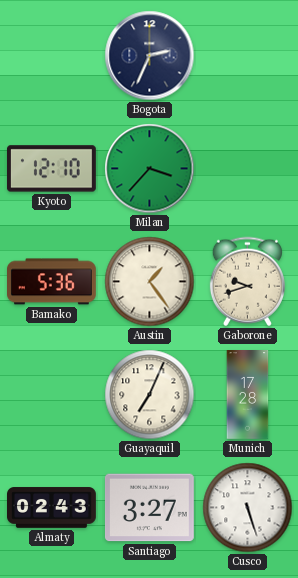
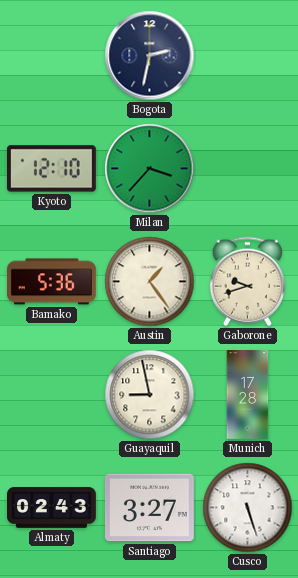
Bogota: 2:34 -> 2:32
Guayaquil: 7:04 -> 8:58
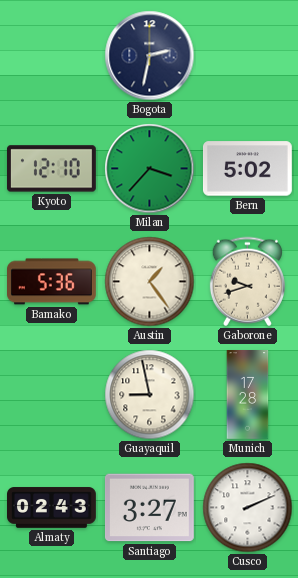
Bern: none -> 5:02
Cusco: 5:27 -> 2:11
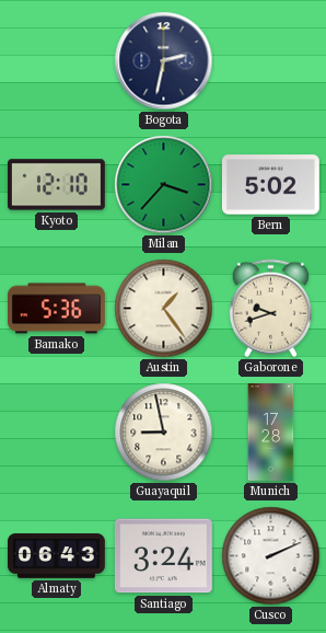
Almaty: 02:43 -> 06:43
Santiago: 3:27 -> 3:24
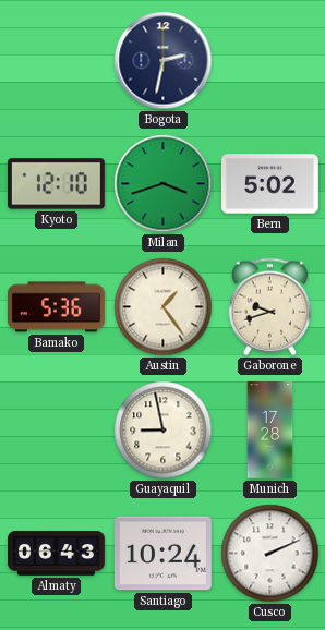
Milan: 3:37 -> 3:42
Santiago: 3:24 -> 10:24
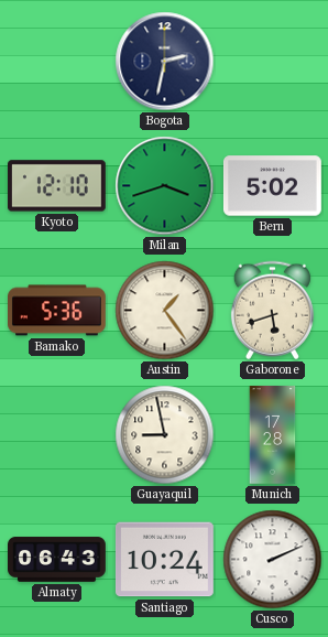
Gaborone: 9:42 -> 5:42
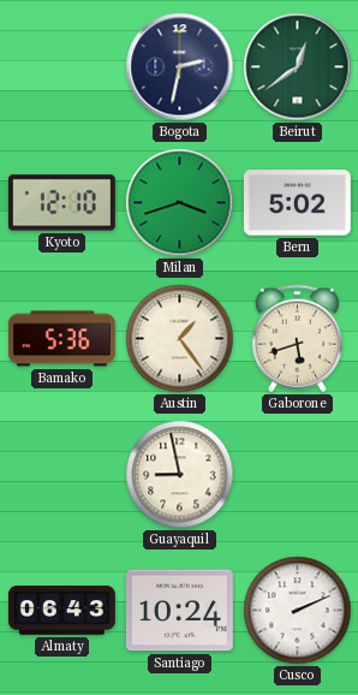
Beirut: none -> 12:39
Munich: 17:28 -> none
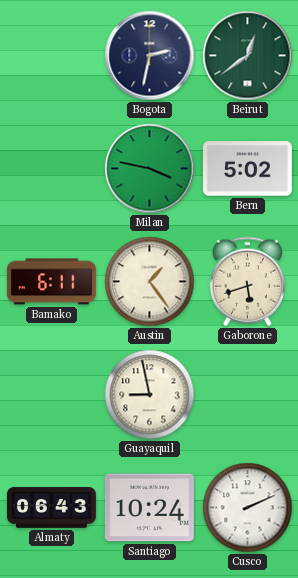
Kyoto: 12:10 -> none
Milan: 3:42 -> 3:47
Bamako: 5:36 -> 6:11
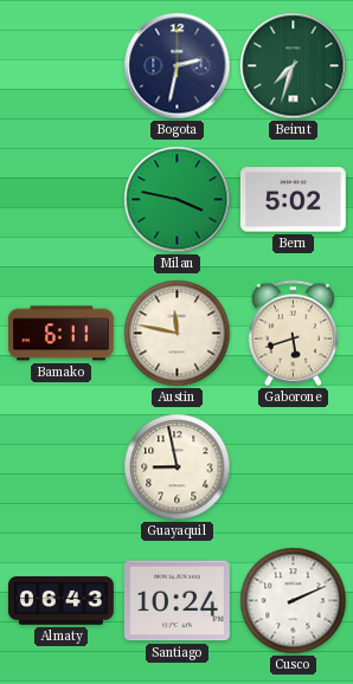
Beirut: 12:39 -> 7:33
Austin: 1:24 -> 11:47
